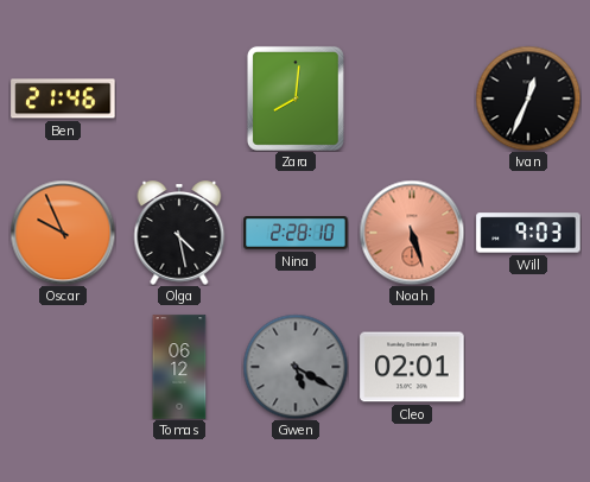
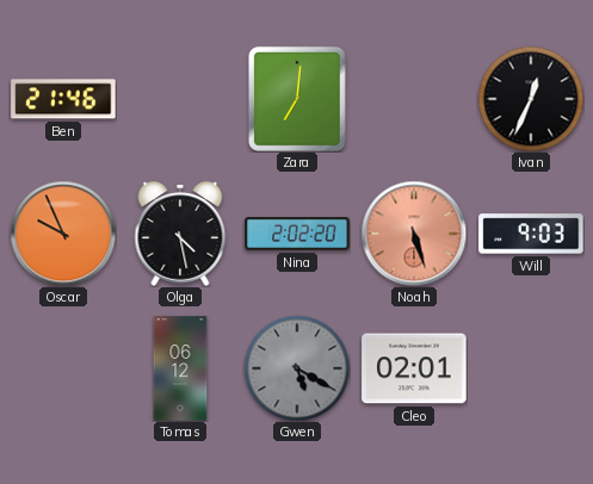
Zara: 8:01 -> 7:01
Nina: 2:28 -> 2:02
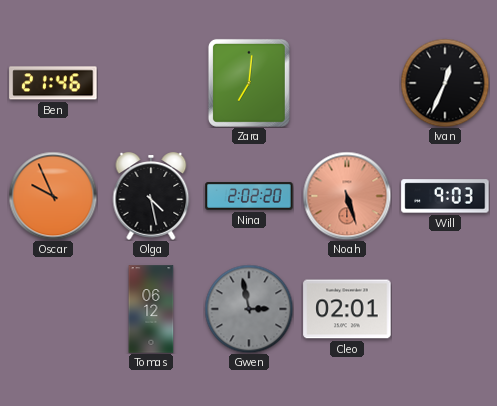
Gwen: 5:20 -> 2:58
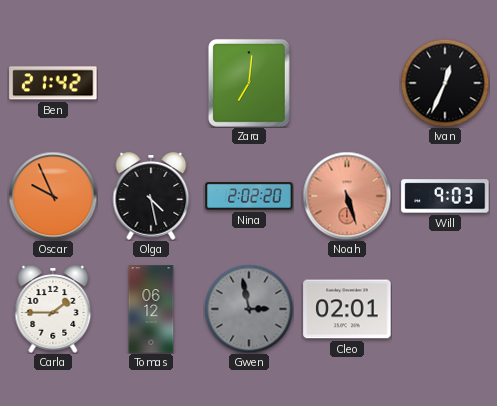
Ben: 21:46 -> 21:42
Carla: none -> 1:45
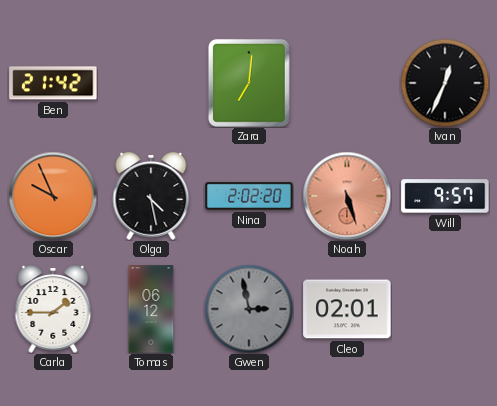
Will: 9:03 -> 9:57
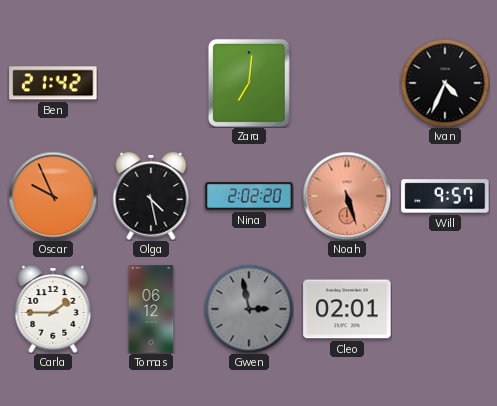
Ivan: 12:34 -> 4:34
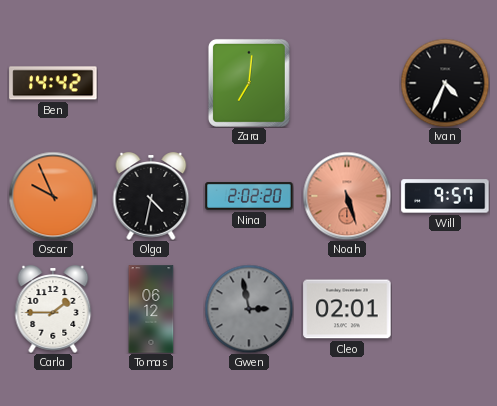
Ben: 21:42 -> 14:42
Olga: 4:28 -> 4:32
